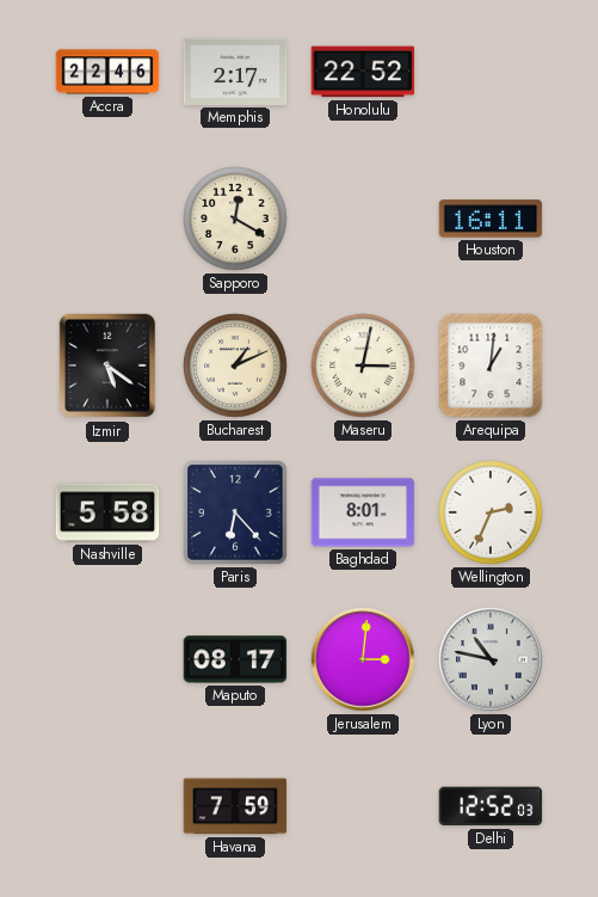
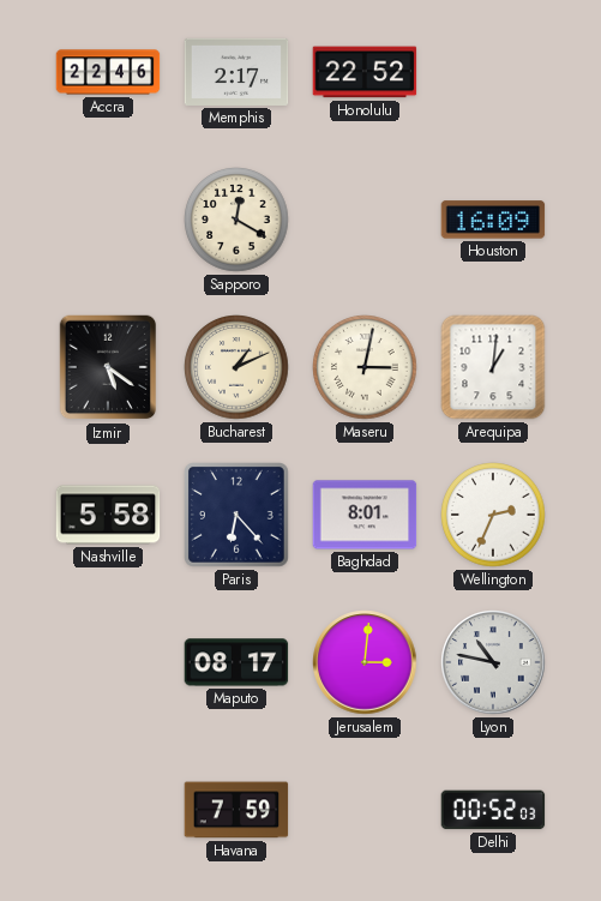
Houston: 16:11 -> 16:09
Delhi: 12:52 -> 00:52
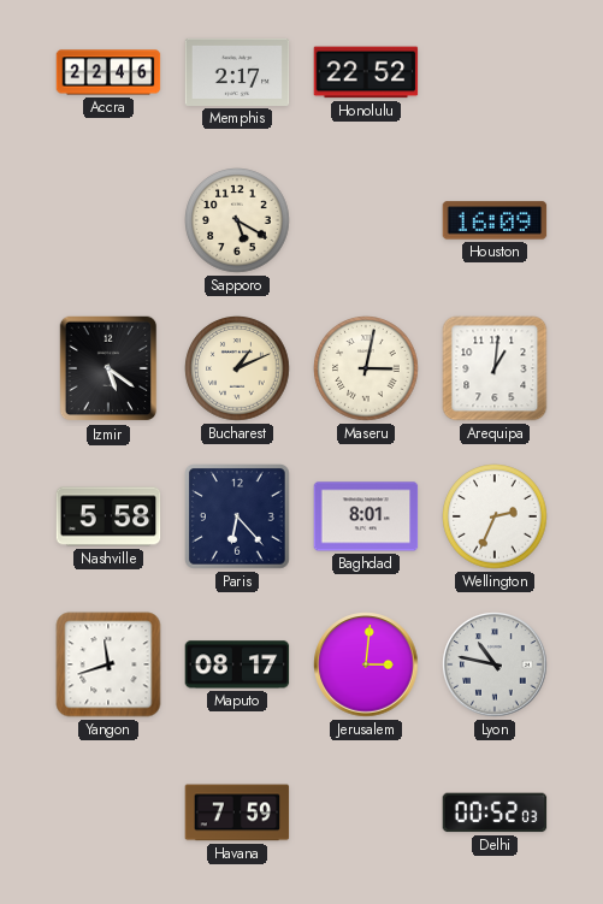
Sapporo: 12:20 -> 5:20
Yangon: none -> 11:42
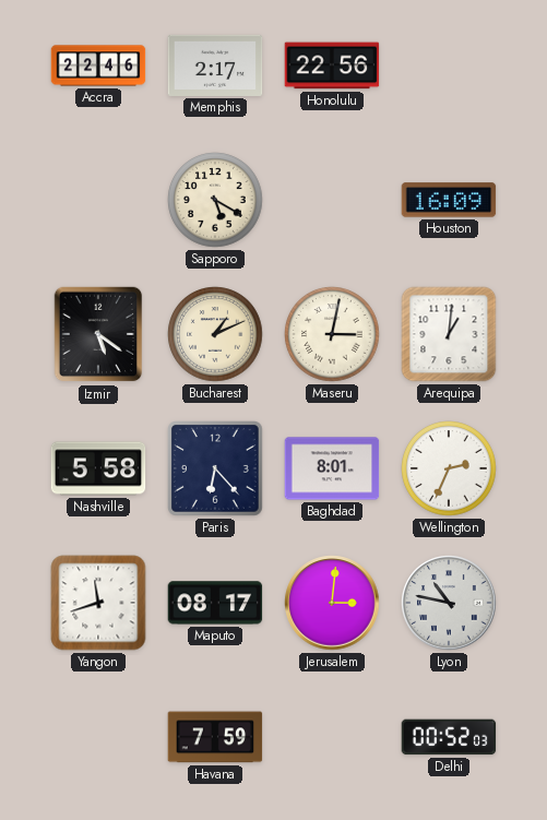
Honolulu: 22:52 -> 22:56
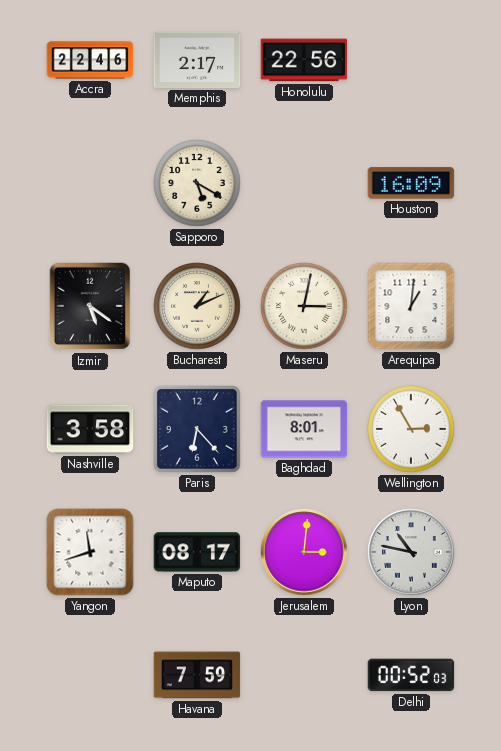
Nashville: 5:58 -> 3:58
Wellington: 2:34 -> 2:55
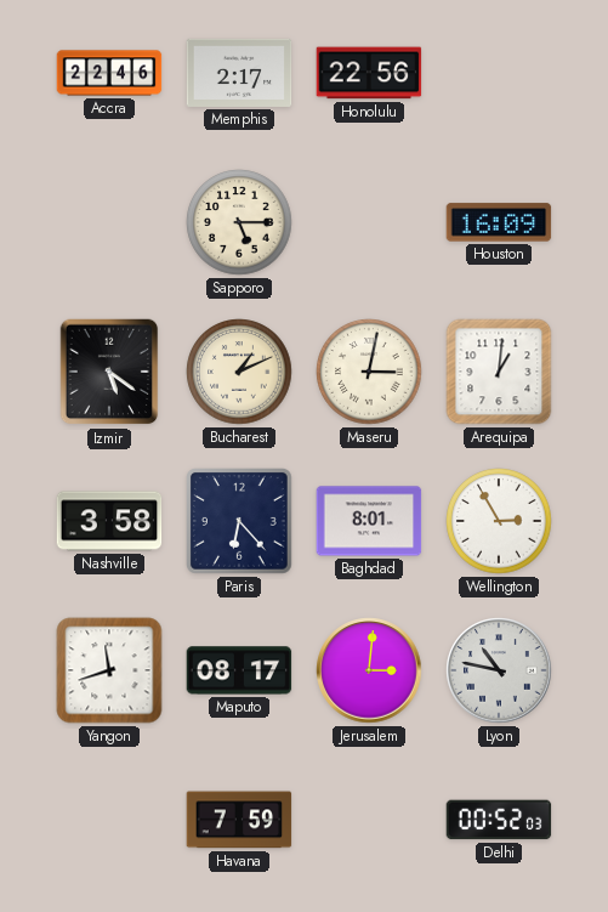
Sapporo: 5:20 -> 5:15
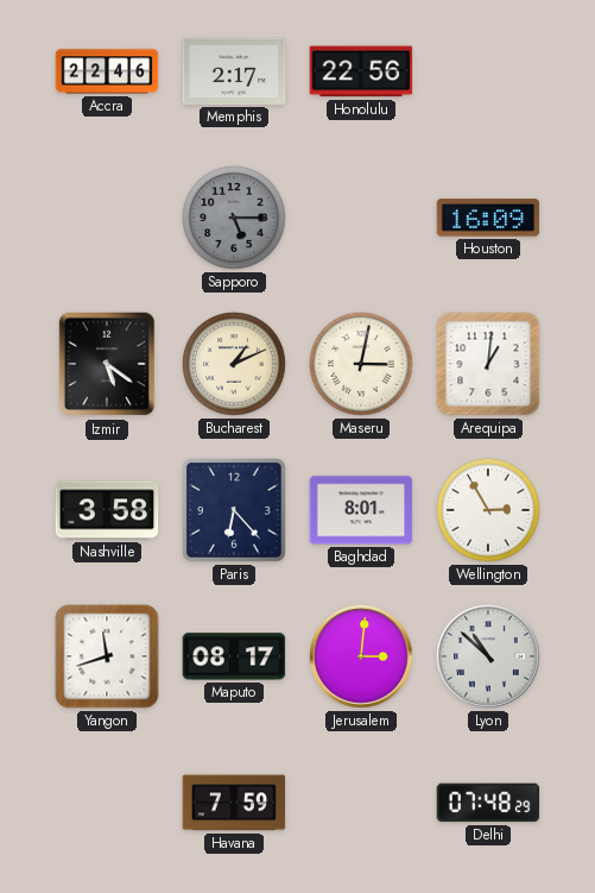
Sapporo dial: cream -> grey
Lyon: 10:47 -> 10:52
Delhi: 00:52 -> 07:48
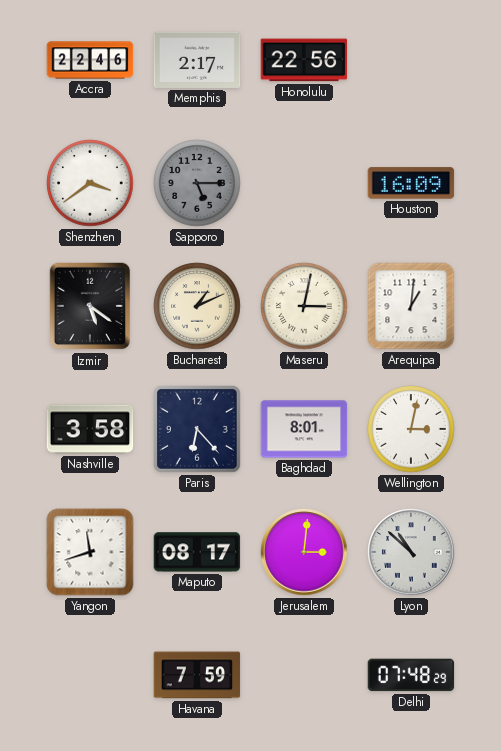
Shenzhen: none -> 3:39
Wellington: 2:55 -> 3:02
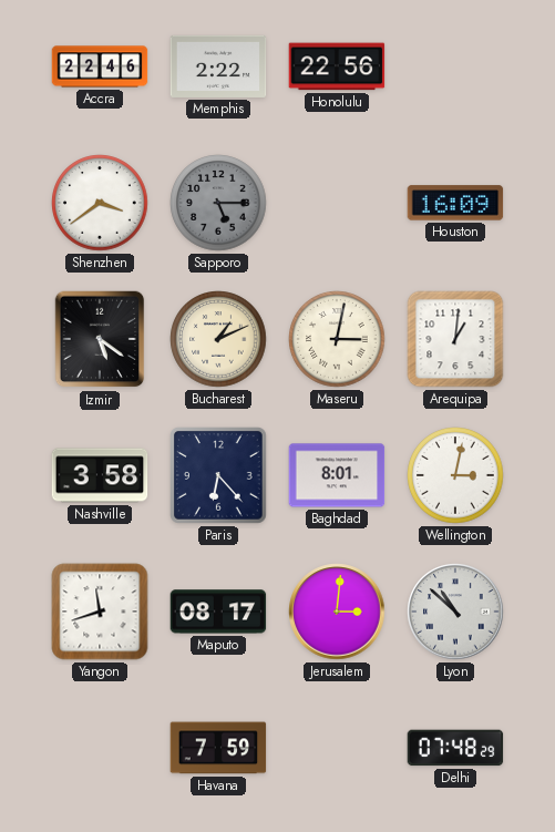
Memphis: 2:17 -> 2:22
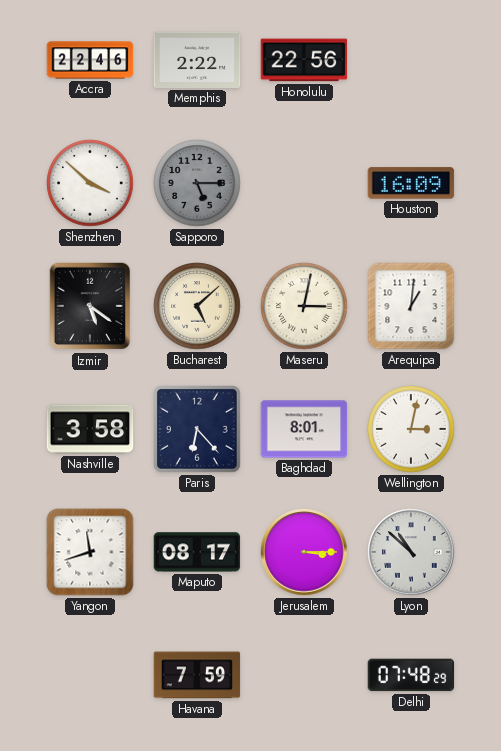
Shenzhen: 3:39 -> 3:52
Bucharest: 1:11 -> 5:08
Jerusalem: 3:01 -> 3:15
